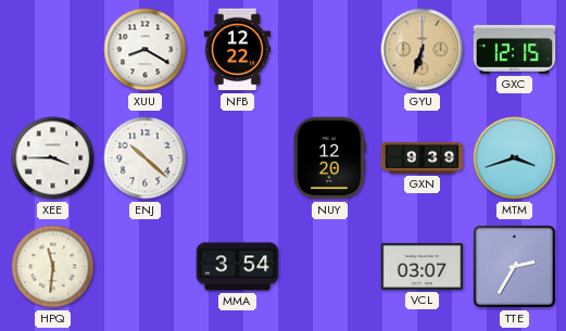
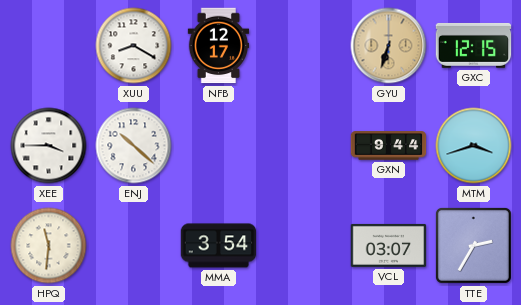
NFB: 12:22 -> 12:17
NUY: 12:20 -> none
GXN: 9:39 -> 9:44
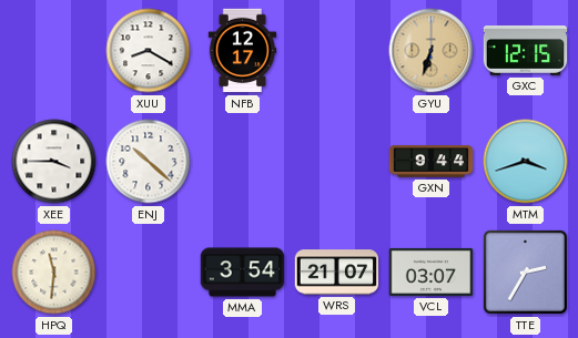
WRS: none -> 21:07
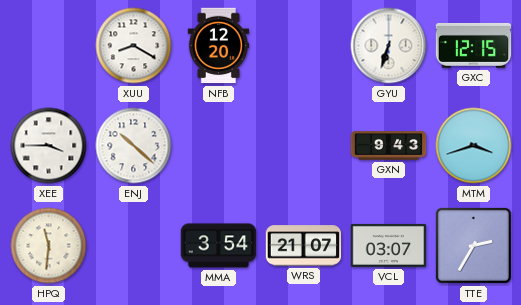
NFB: 12:17 -> 12:20
GYU dial: champagne -> white
GXN: 9:44 -> 9:43
